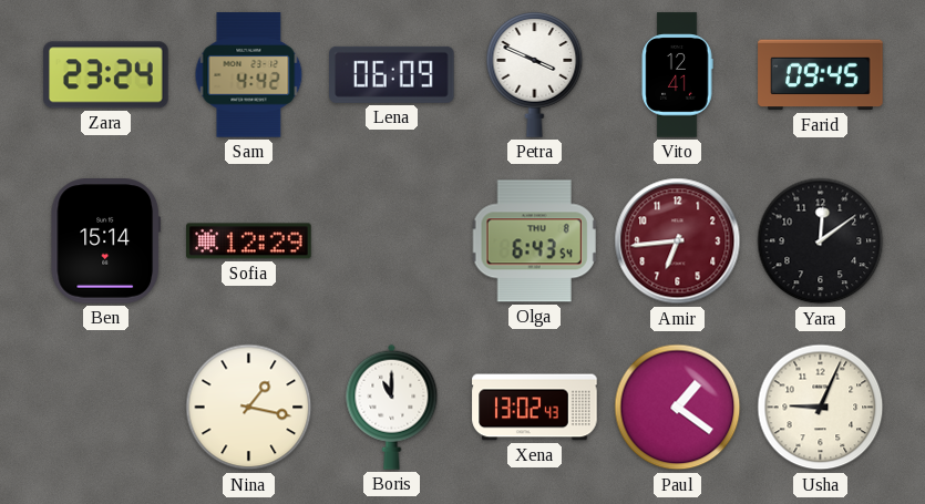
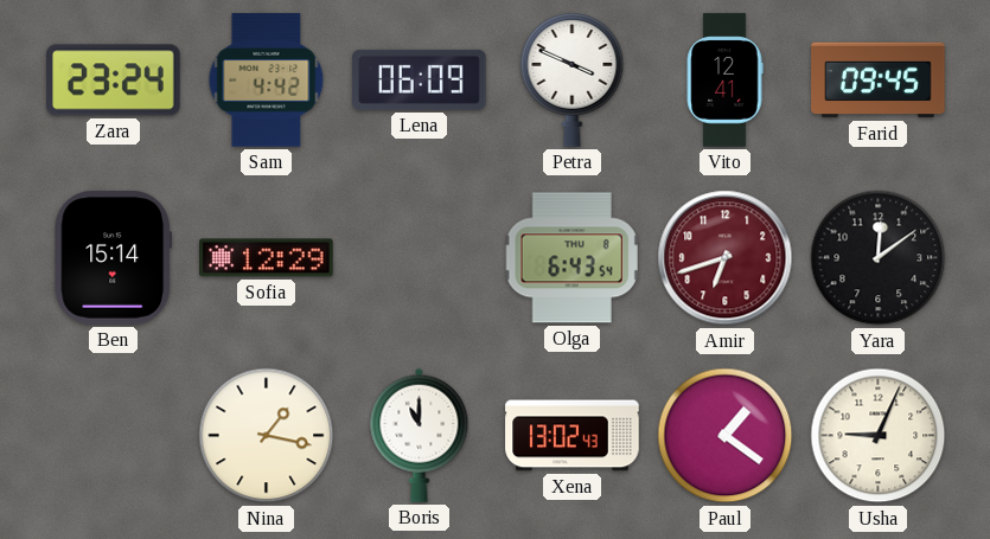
Amir: 6:44 -> 6:42
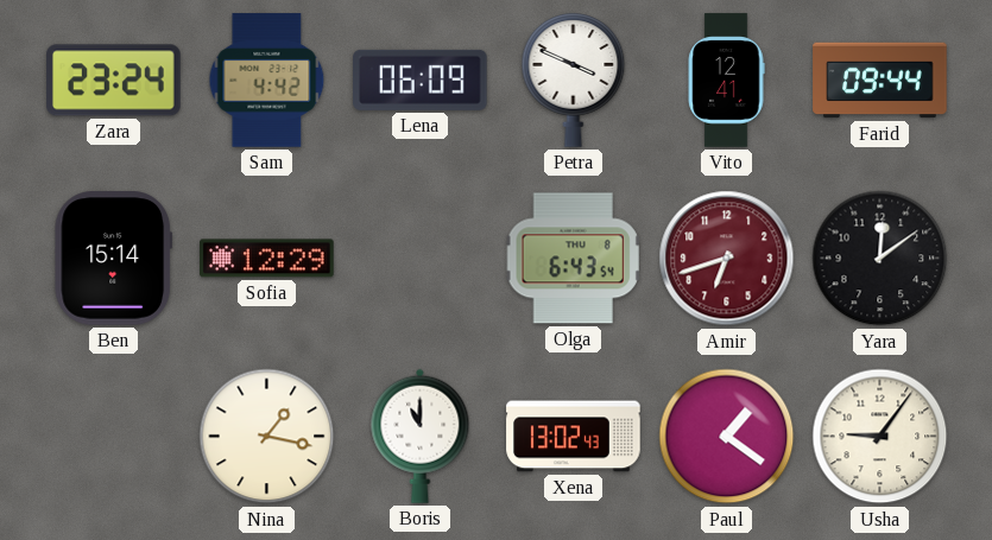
Farid: 09:45 -> 09:44
Usha: 9:04 -> 9:06
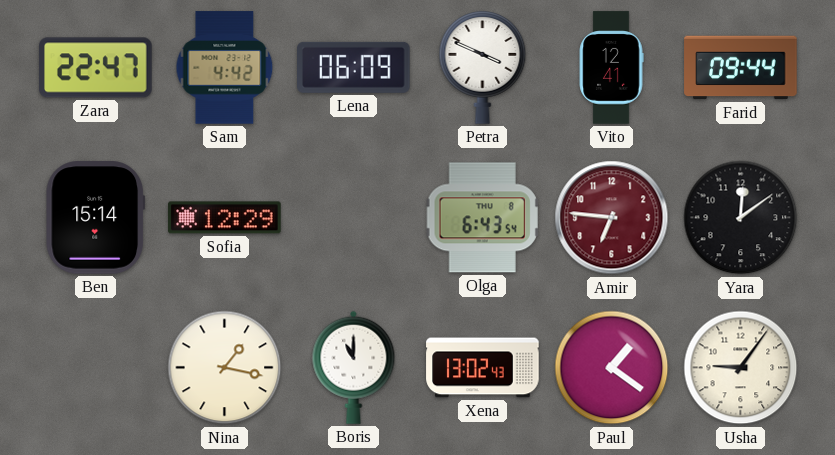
Zara: 23:24 -> 22:47
Amir: 6:42 -> 6:46
